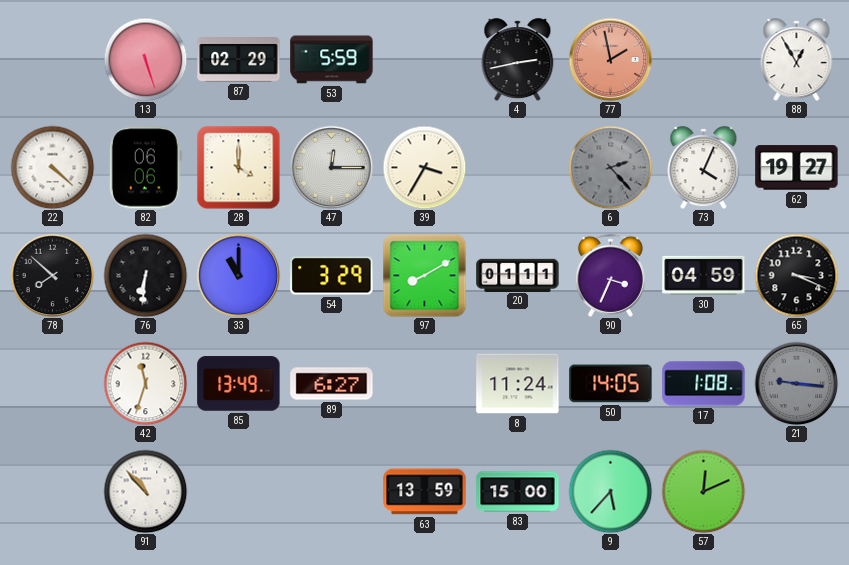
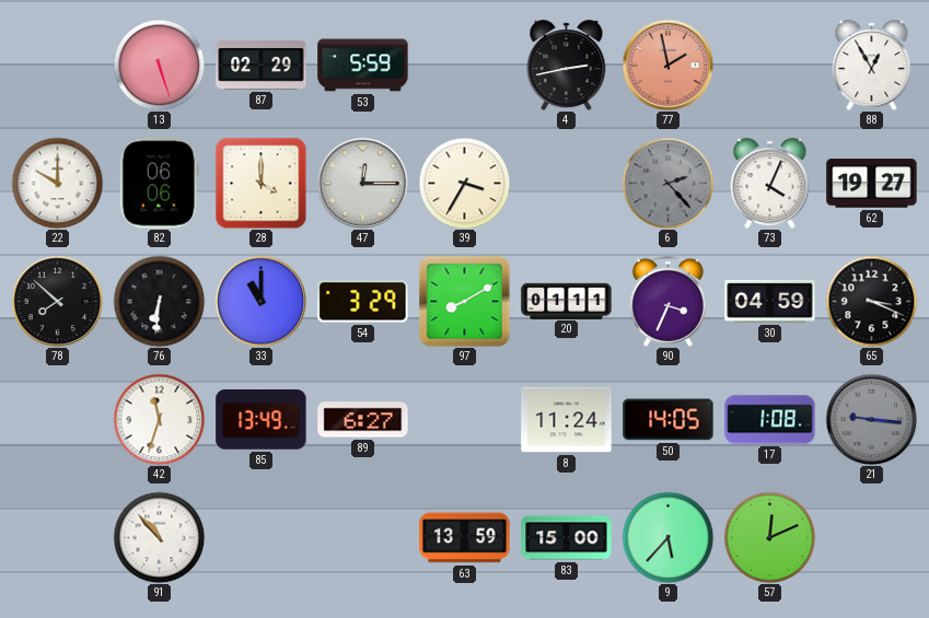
22: 4:22 -> 10:00
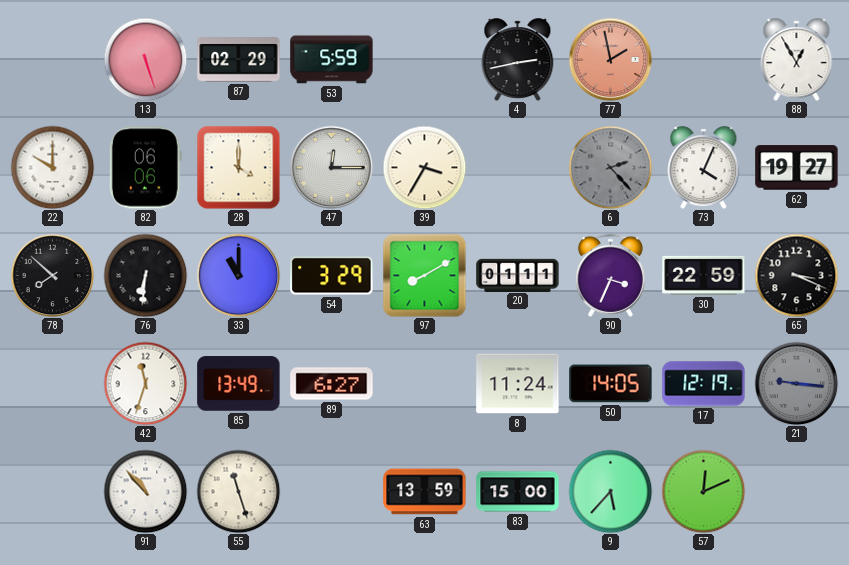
30: 04:59 -> 22:59
17: 1:08 -> 12:19
55: none -> 11:27
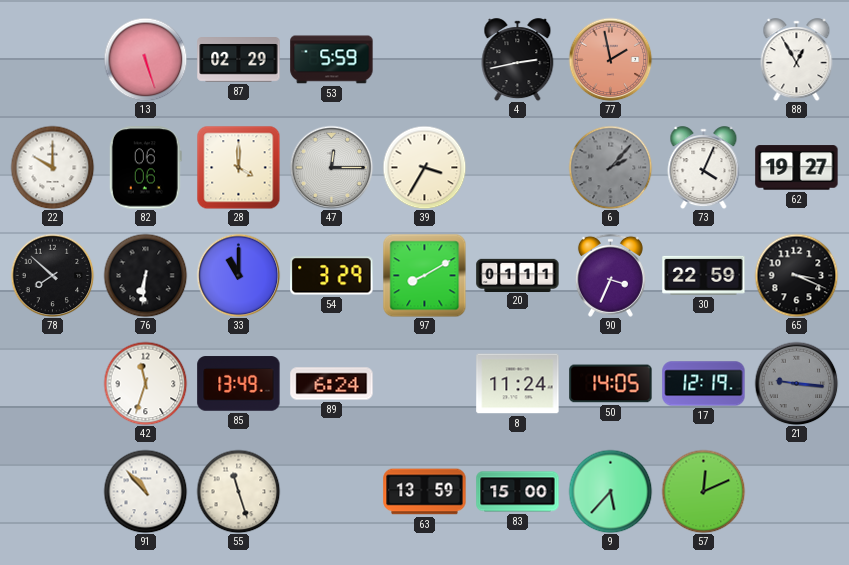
6: 2:23 -> 2:07
89: 6:27 -> 6:24
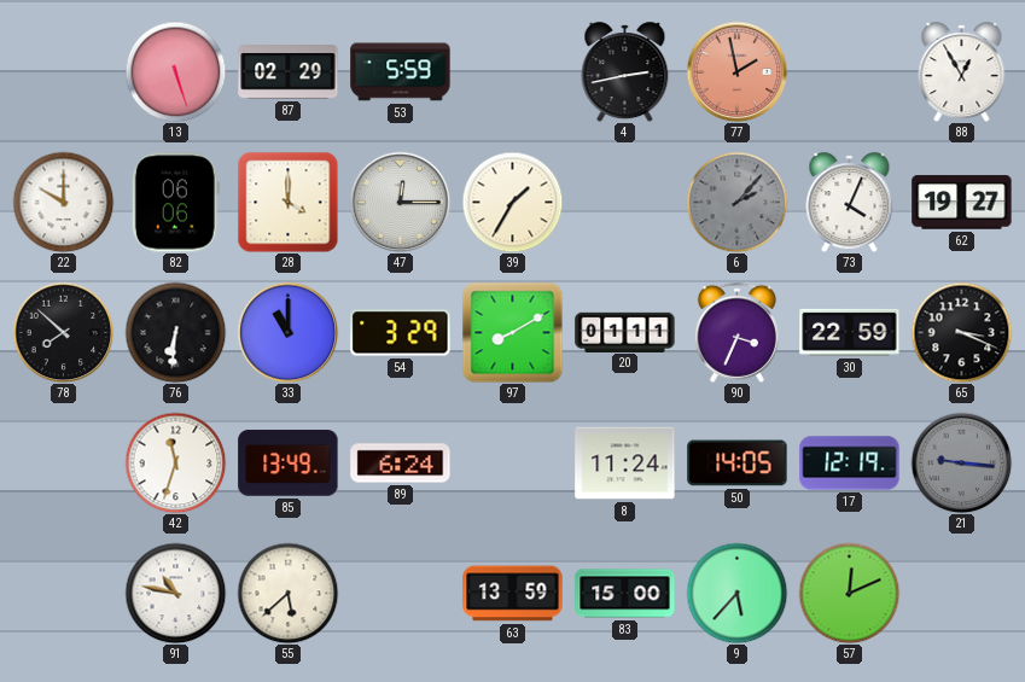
39: 3:35 -> 1:35
91: 10:53 -> 10:47
55: 11:27 -> 5:38
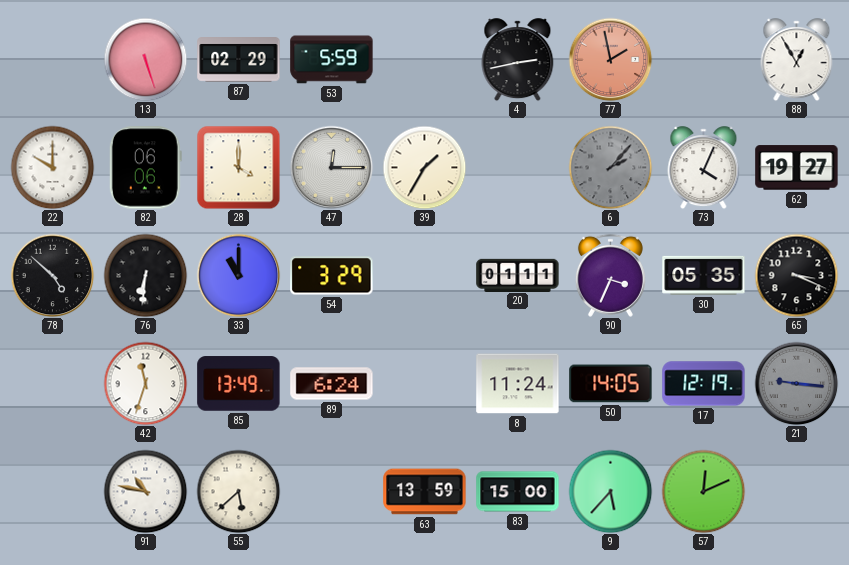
78: 7:52 -> 4:52
97: 8:10 -> none
30: 22:59 -> 05:35
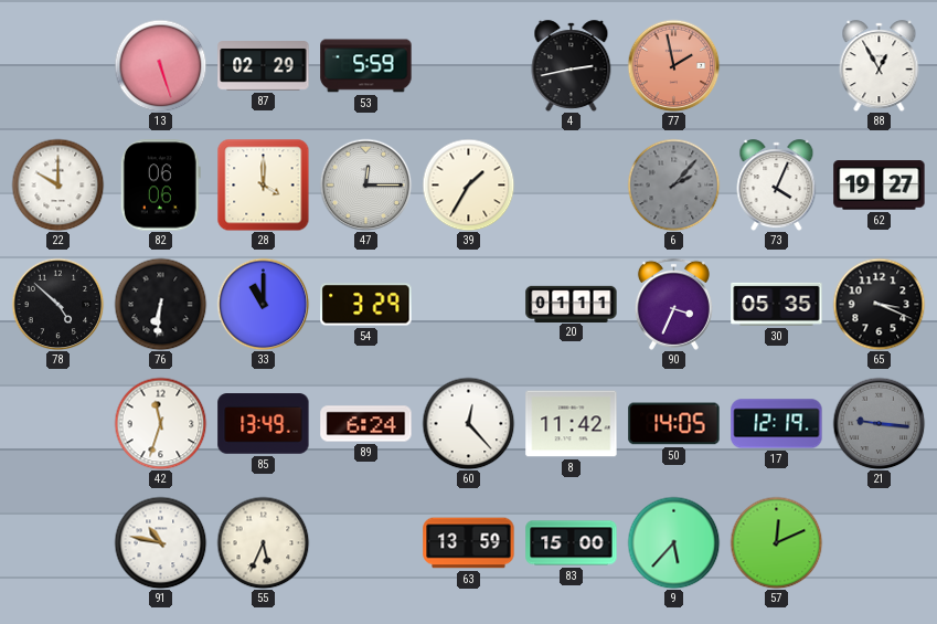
60: none -> 12:23
8: 11:24 -> 11:42
55: 5:38 -> 5:34
